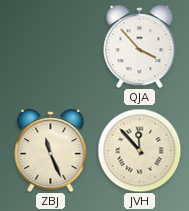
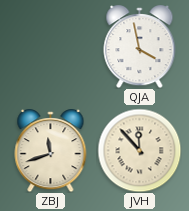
QJA: 3:53 -> 3:58
ZBJ: 11:26 -> 11:42
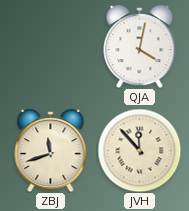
QJA: 3:58 -> 4:02
